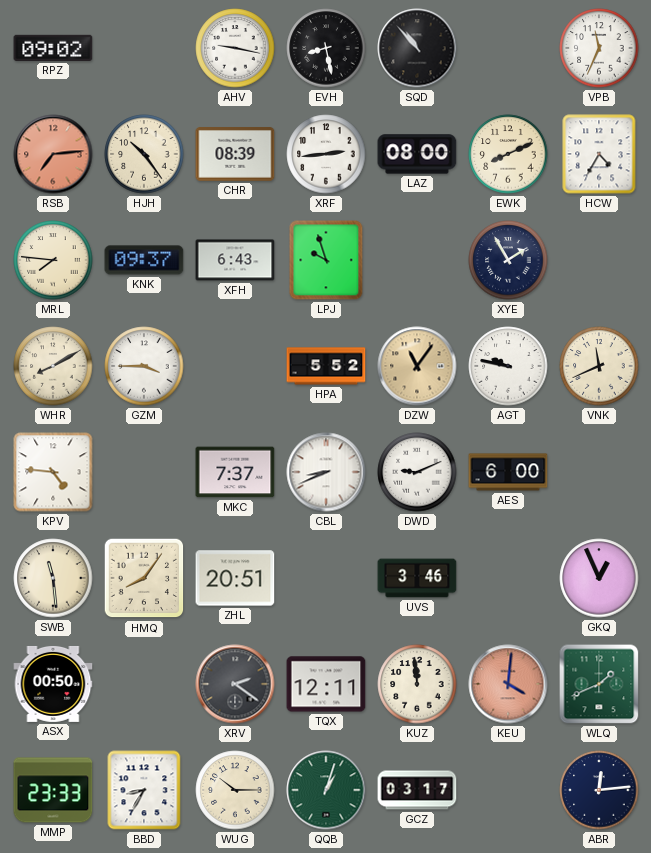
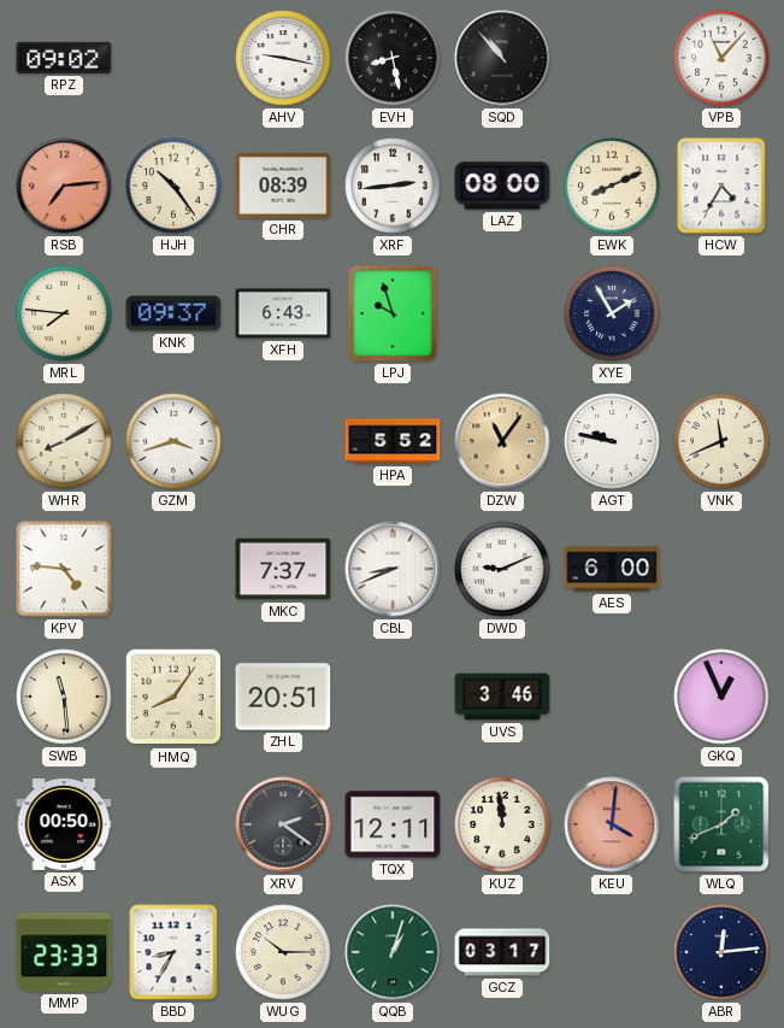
VPB: 11:34 -> 11:07
GZM: 3:45 -> 3:42
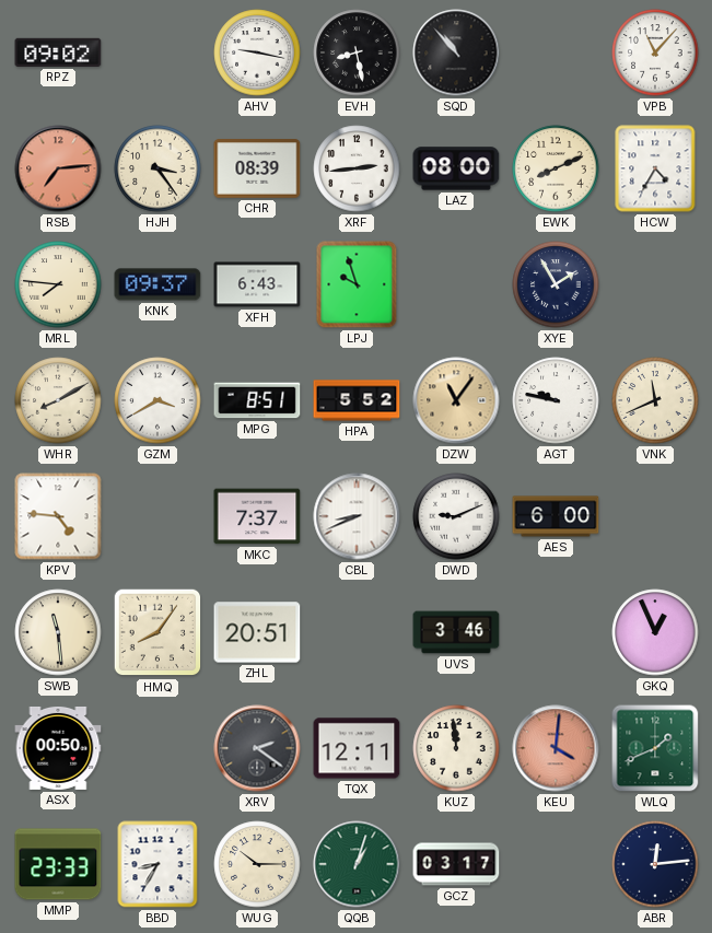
HJH: 10:24 -> 3:24
GZM: 3:42 -> 3:40
MPG: none -> 8:51
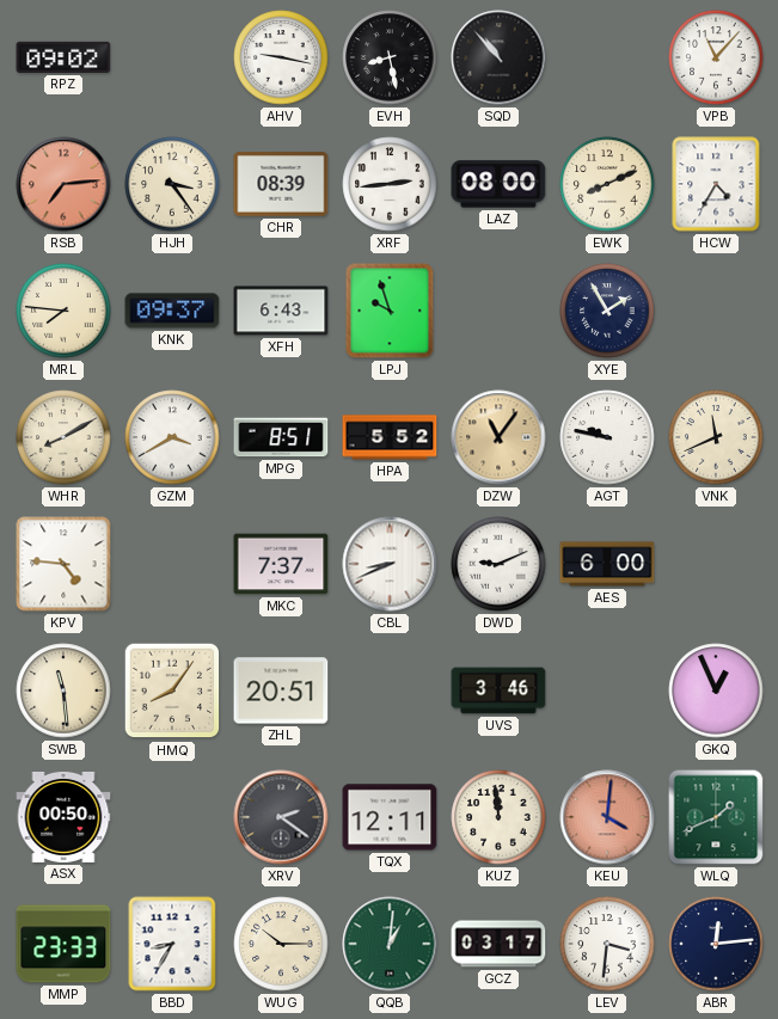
QQB: 1:03 -> 1:01
LEV: none -> 3:31
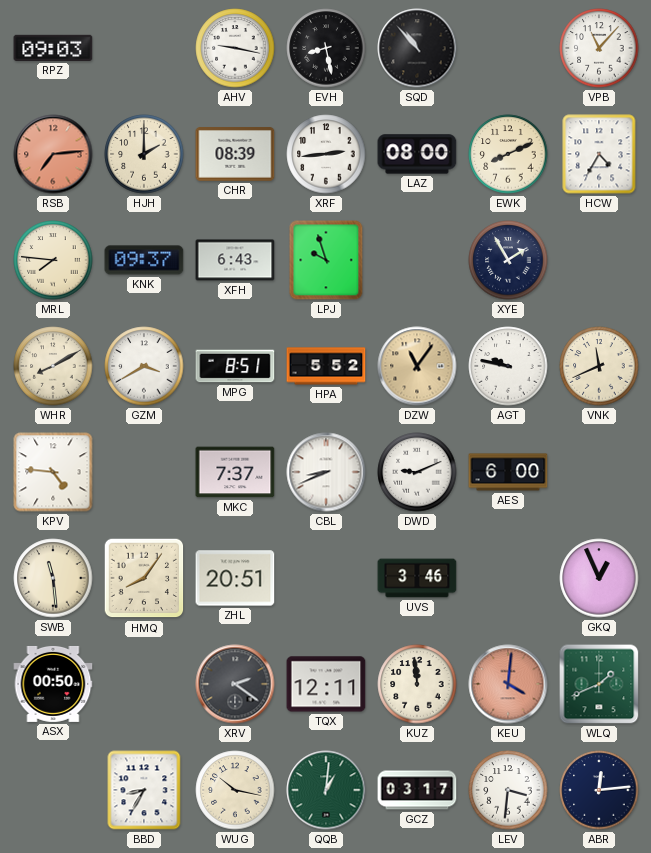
RPZ: 09:02 -> 09:03
HJH: 3:24 -> 2:00
MMP: 23:33 -> none
WUG: 10:15 -> 10:17
